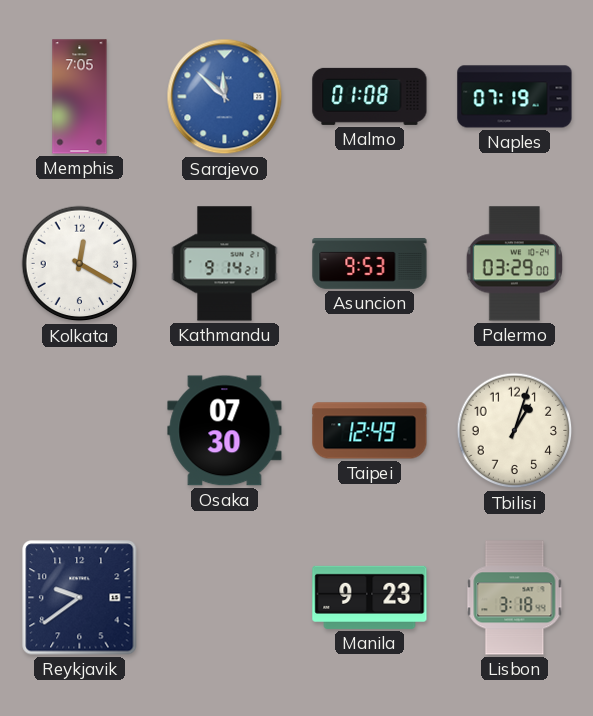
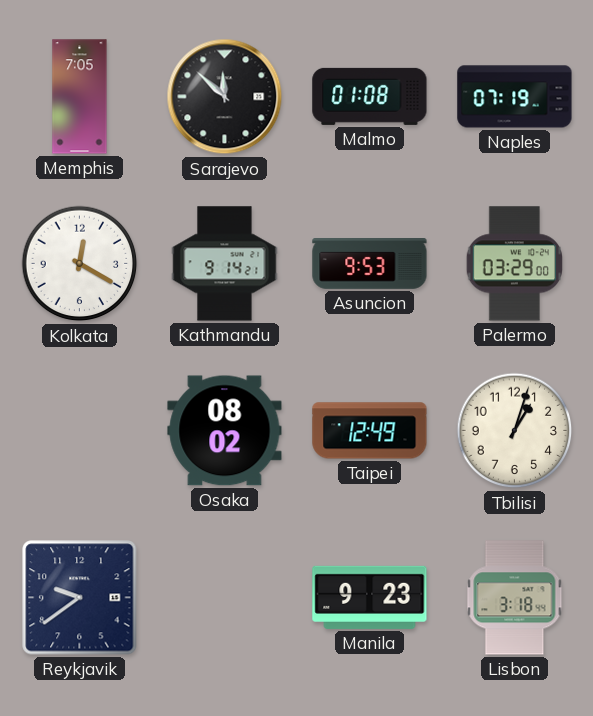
Sarajevo dial: blue -> black
Osaka: 07:30 -> 08:02
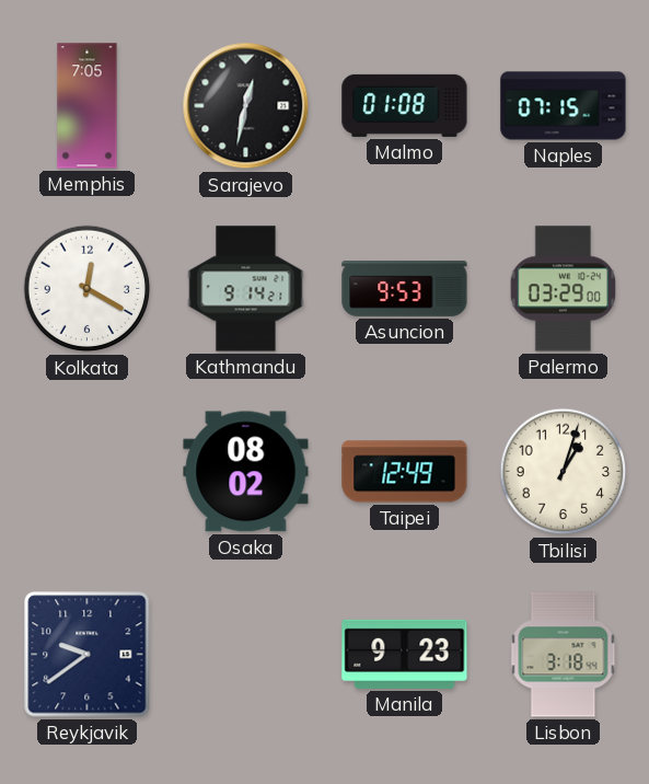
Sarajevo: 11:52 -> 12:32
Naples: 07:19 -> 07:15
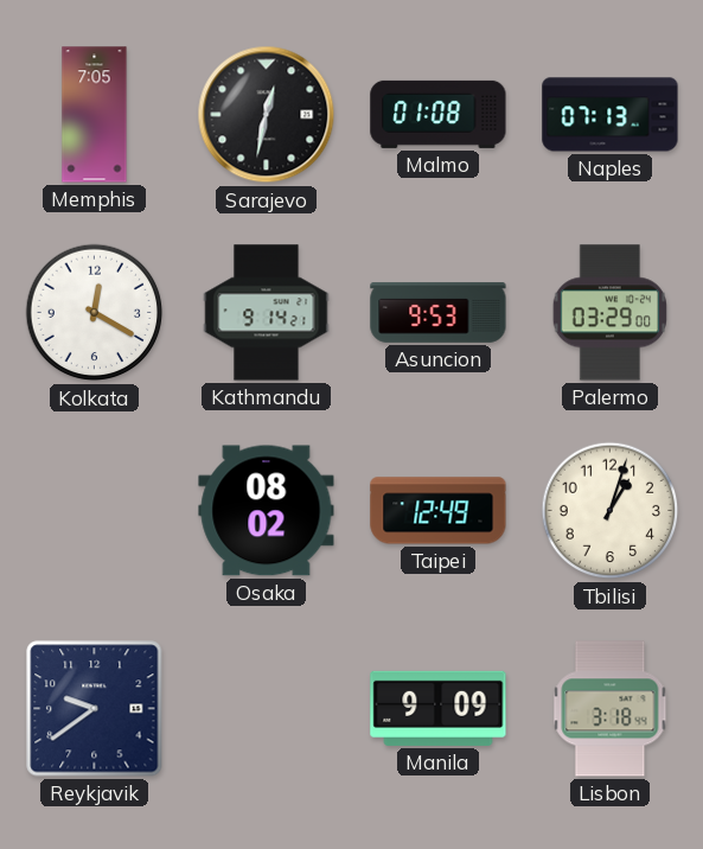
Naples: 07:15 -> 07:13
Manila: 9:23 -> 9:09
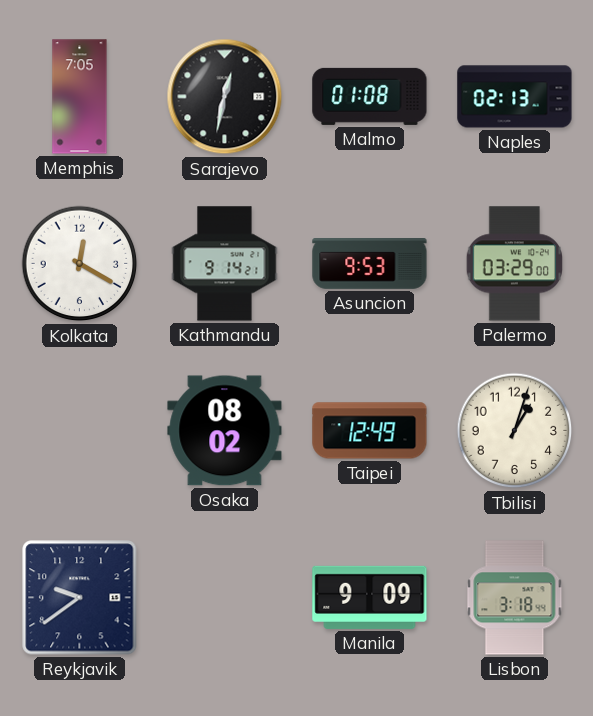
Naples: 07:13 -> 02:13
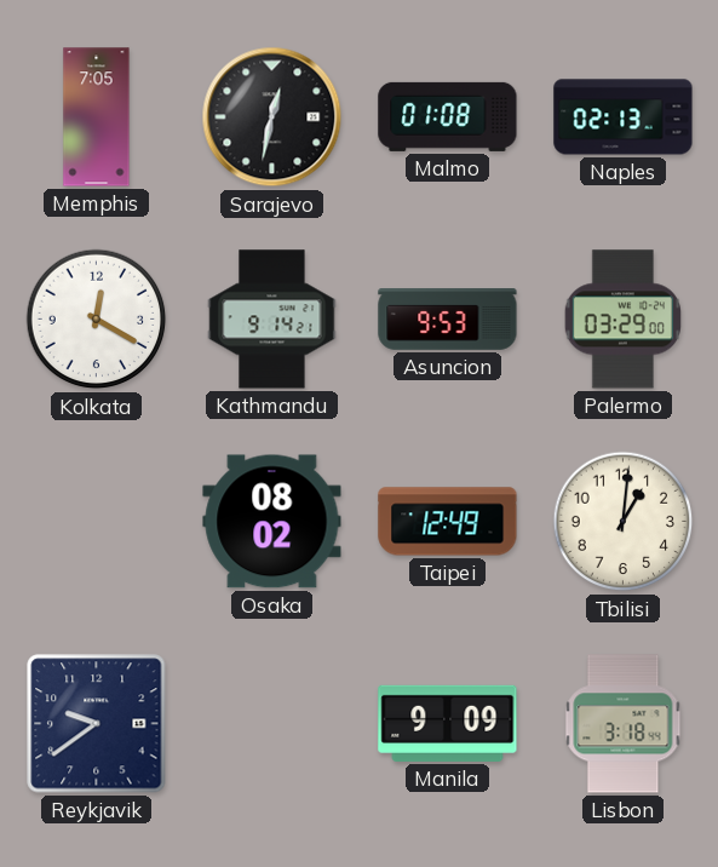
Tbilisi: 1:03 -> 1:01
